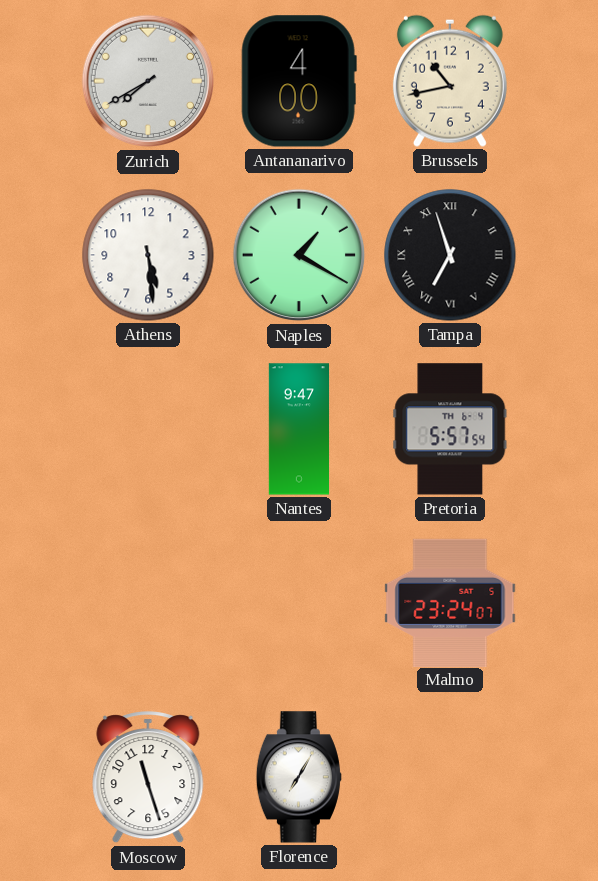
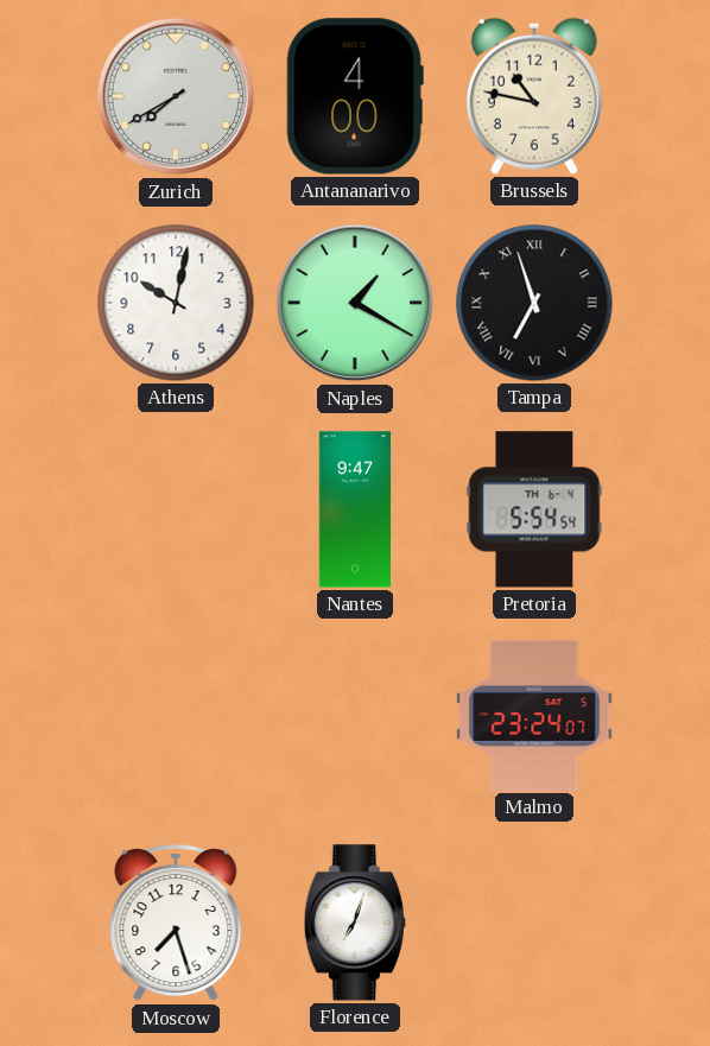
Brussels: 10:43 -> 10:47
Athens: 5:29 -> 10:02
Pretoria: 5:57 -> 5:54
Moscow: 11:27 -> 7:27
Florence: 7:05 -> 7:03
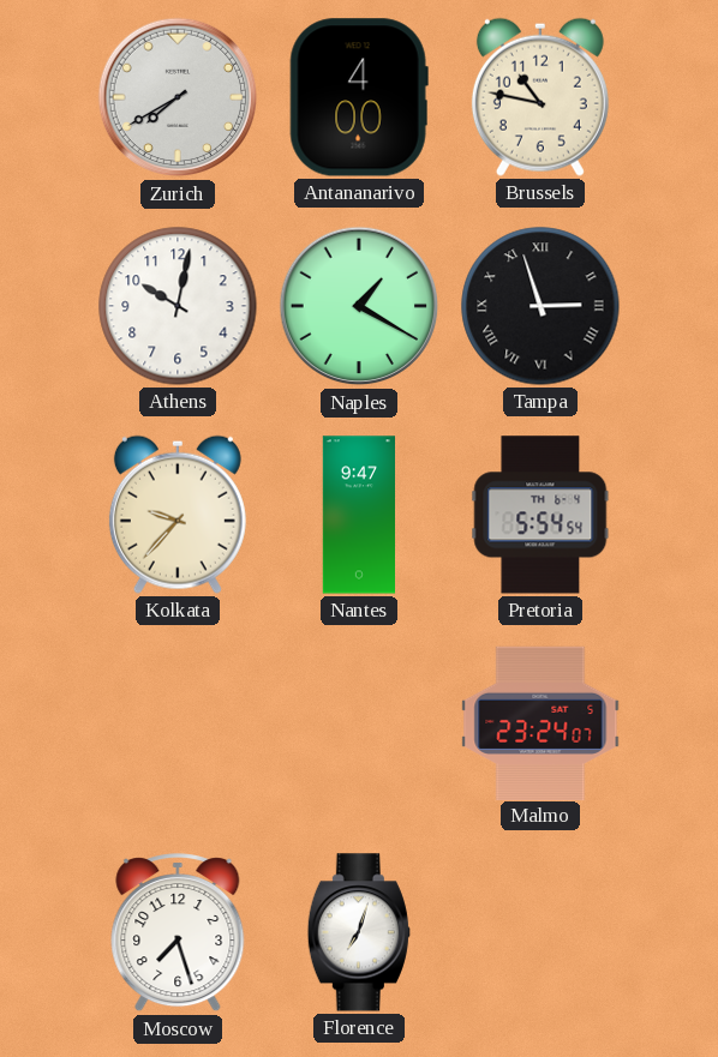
Tampa: 6:57 -> 2:57
Kolkata: none -> 9:37
